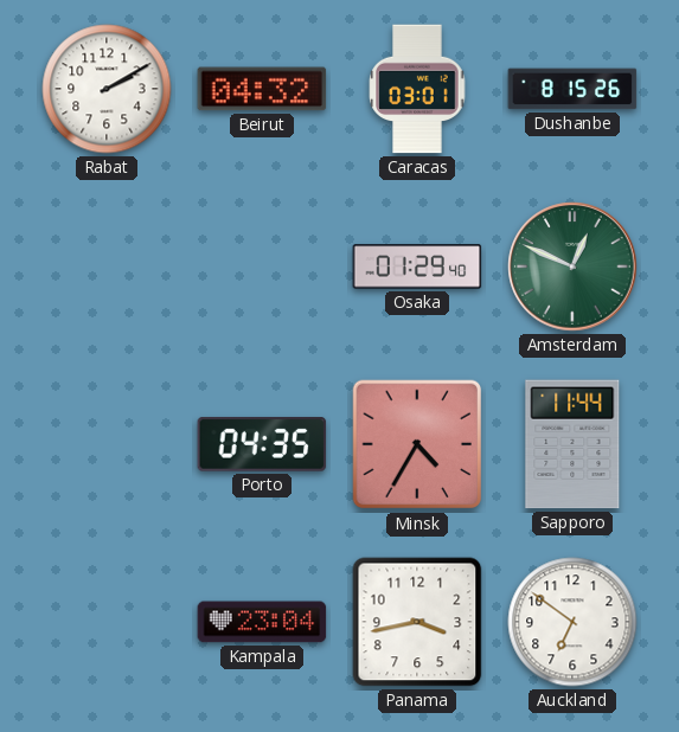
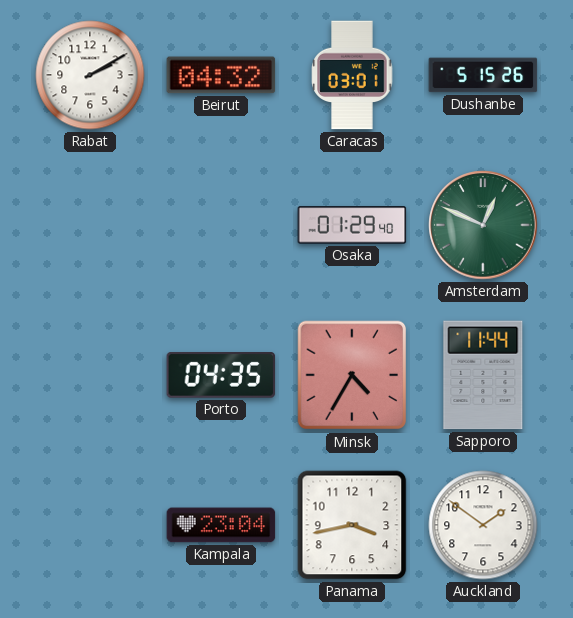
Dushanbe: 8:15 -> 5:15
Auckland: 6:51 -> 1:51
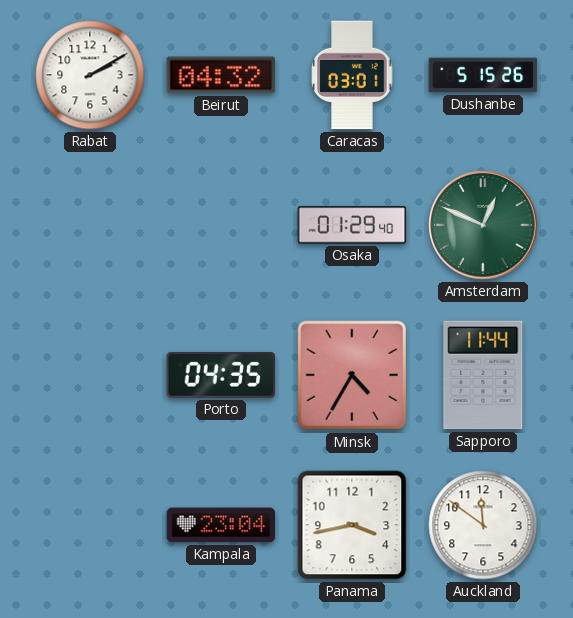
Auckland: 1:51 -> 11:51
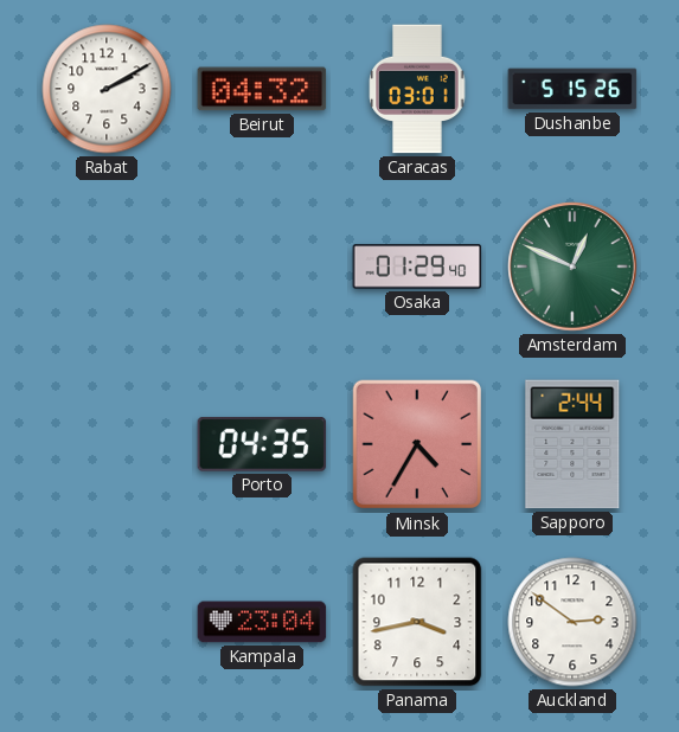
Sapporo: 11:44 -> 2:44
Auckland: 11:51 -> 2:51
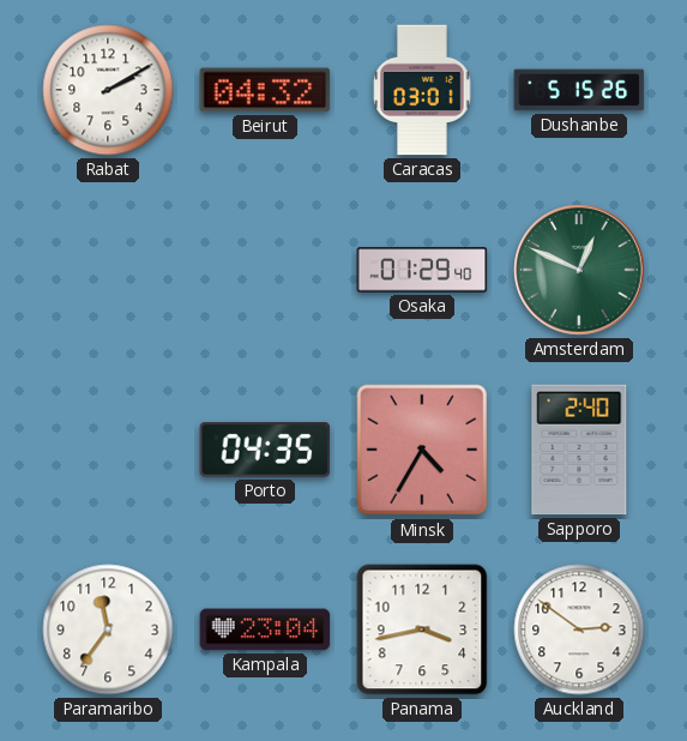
Sapporo: 2:44 -> 2:40
Paramaribo: none -> 11:36
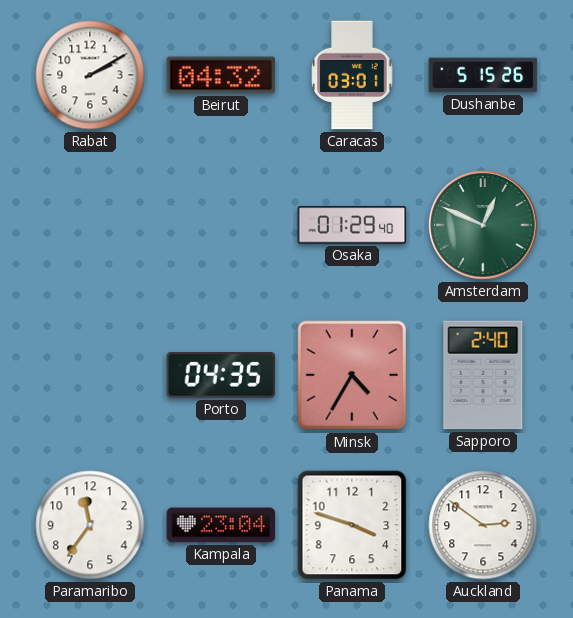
Panama: 3:43 -> 3:48
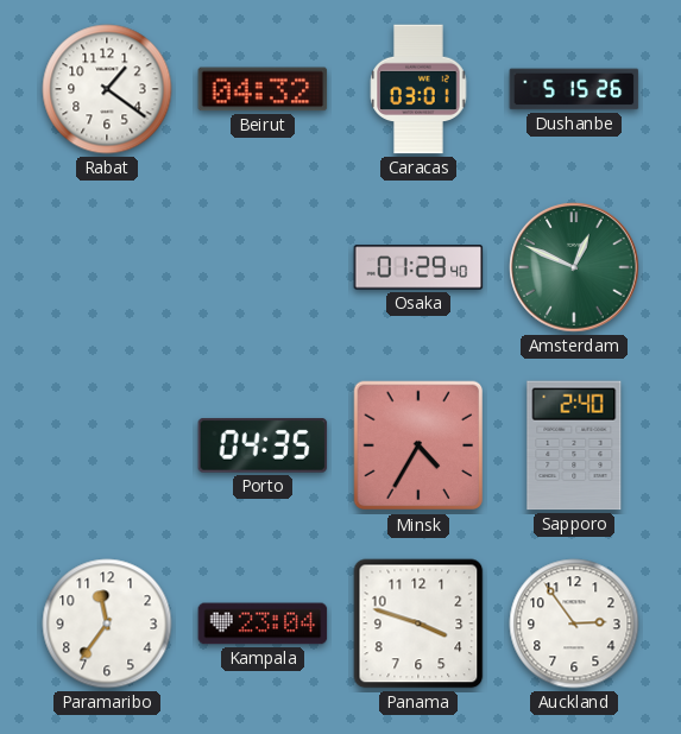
Rabat: 2:10 -> 1:21
Auckland: 2:51 -> 2:54
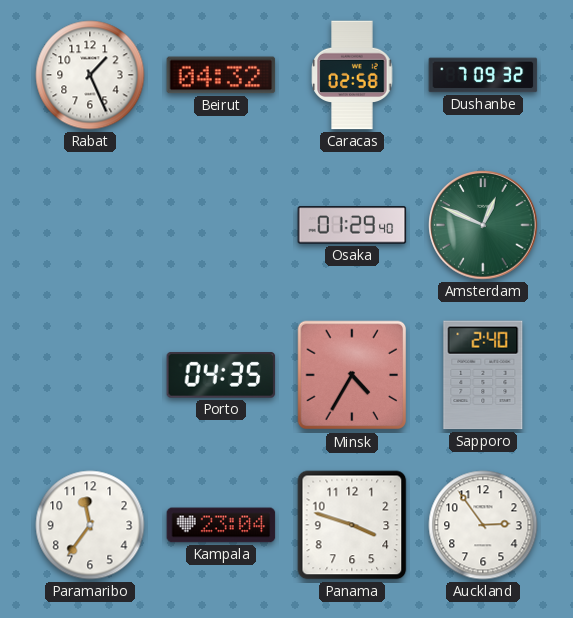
Rabat: 1:21 -> 1:26
Caracas: 03:01 -> 02:58
Dushanbe: 5:15 -> 7:09
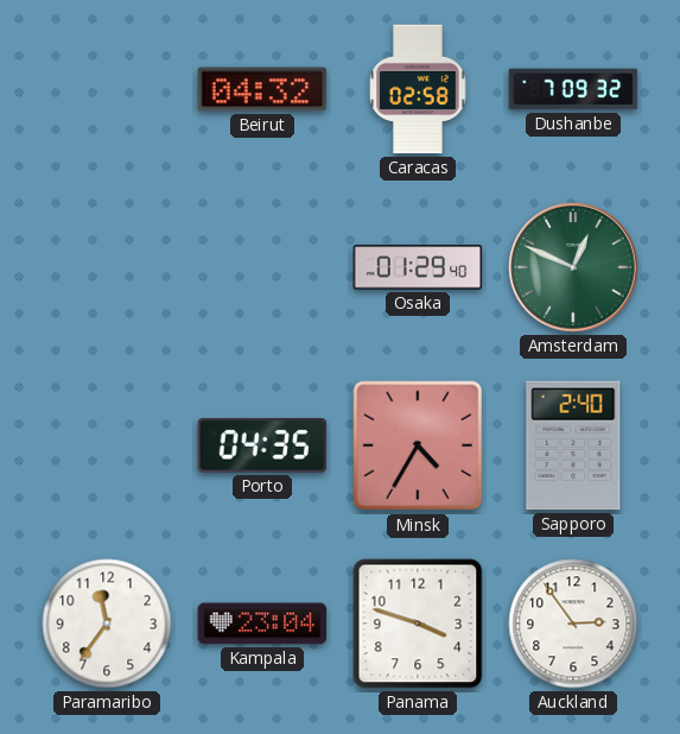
Rabat: 1:26 -> none
